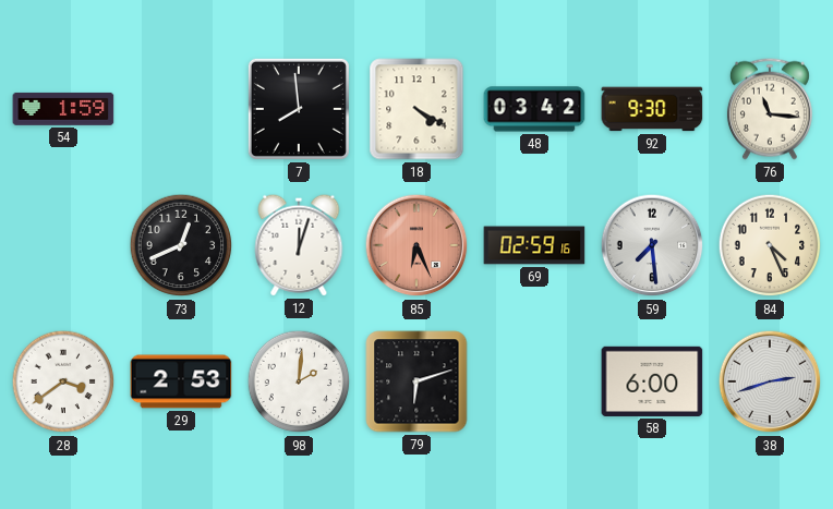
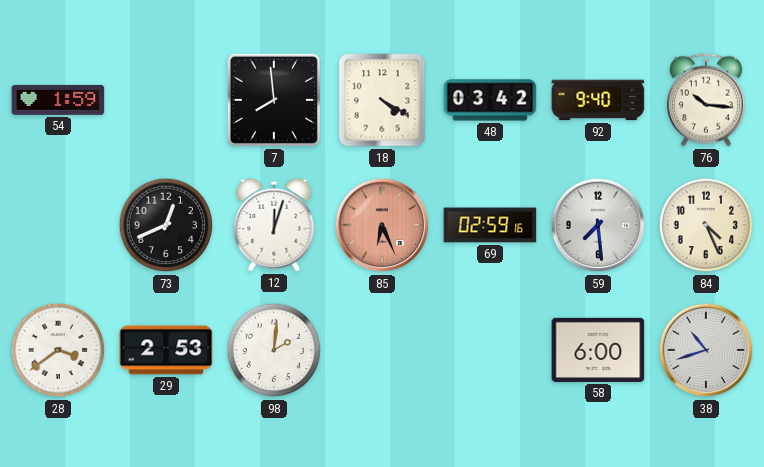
92: 9:30 -> 9:40
76: 11:16 -> 10:16
79: 6:12 -> none
38: 2:42 -> 10:42
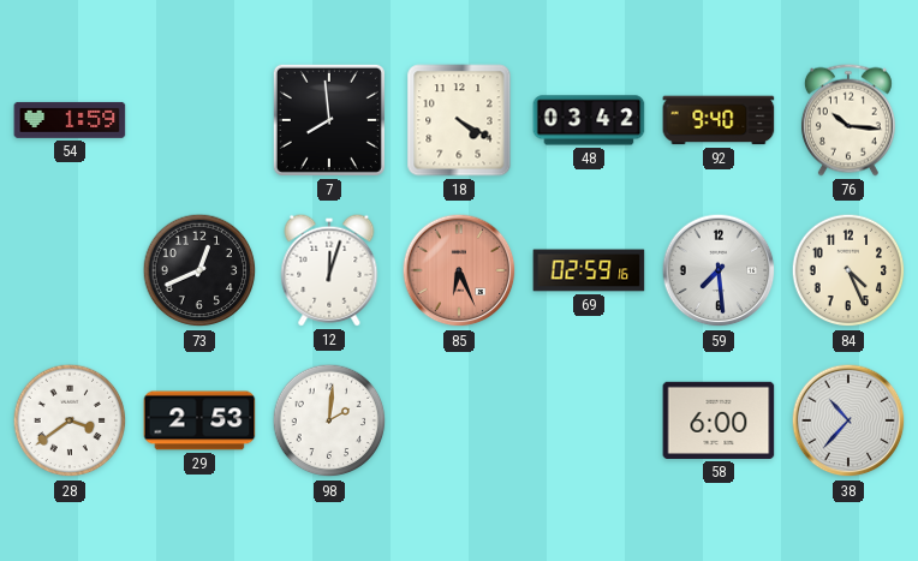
38: 10:42 -> 10:37
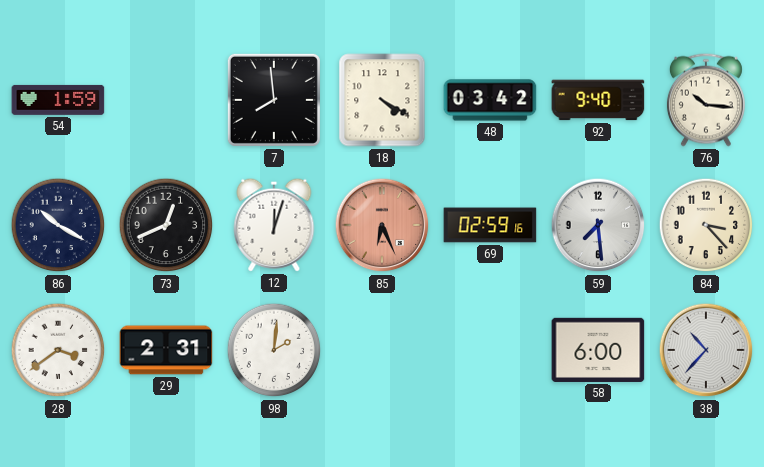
86: none -> 10:20
84: 4:26 -> 3:23
29: 2:53 -> 2:31
